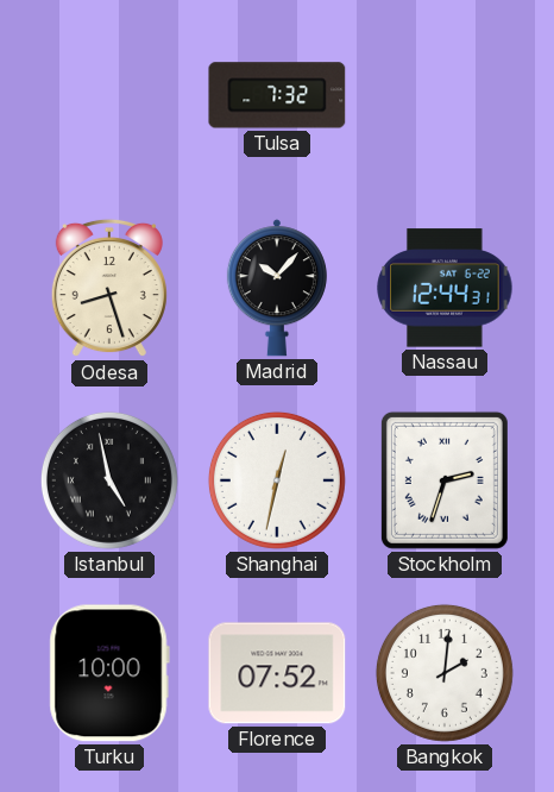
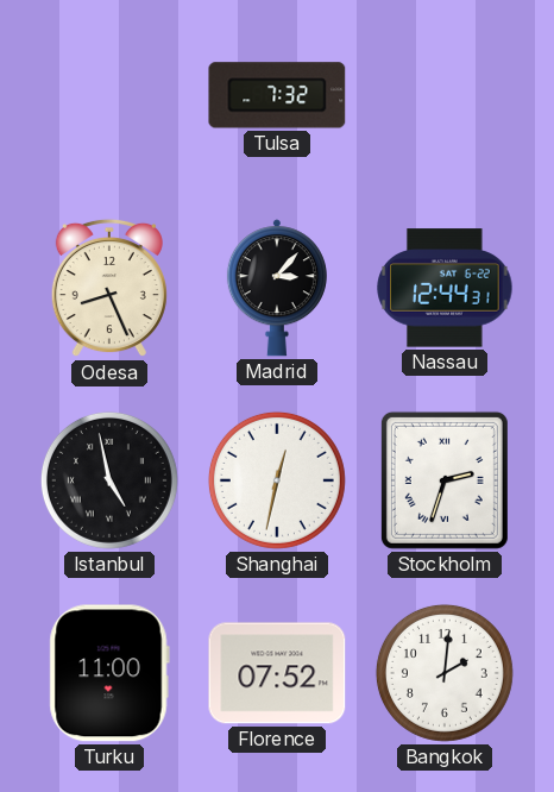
Odesa: 8:27 -> 8:26
Madrid: 10:07 -> 3:07
Turku: 10:00 -> 11:00
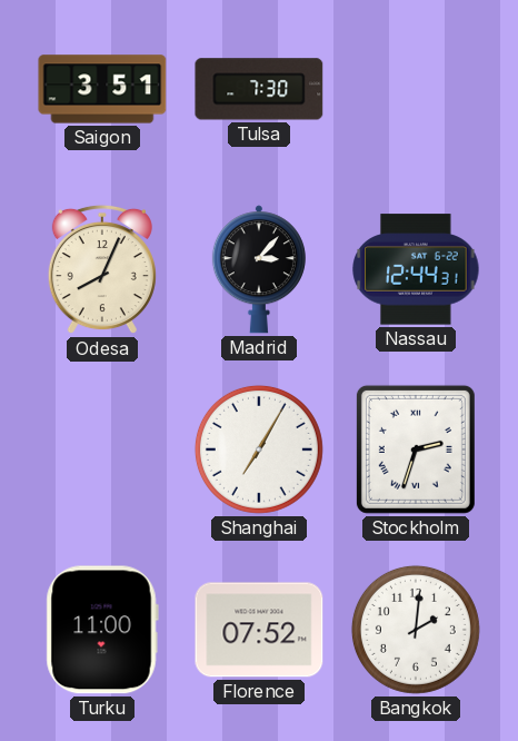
Saigon: none -> 3:51
Tulsa: 7:32 -> 7:30
Odesa: 8:26 -> 8:04
Istanbul: 4:58 -> none
Shanghai: 12:32 -> 7:05
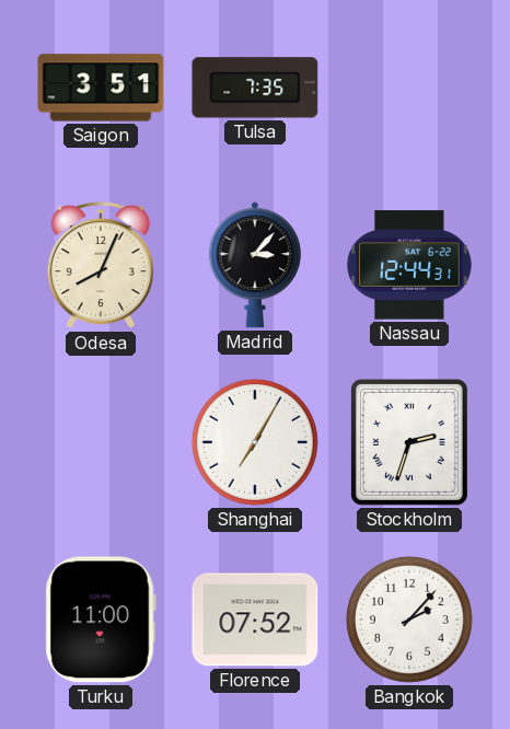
Tulsa: 7:30 -> 7:35
Bangkok: 2:01 -> 2:07
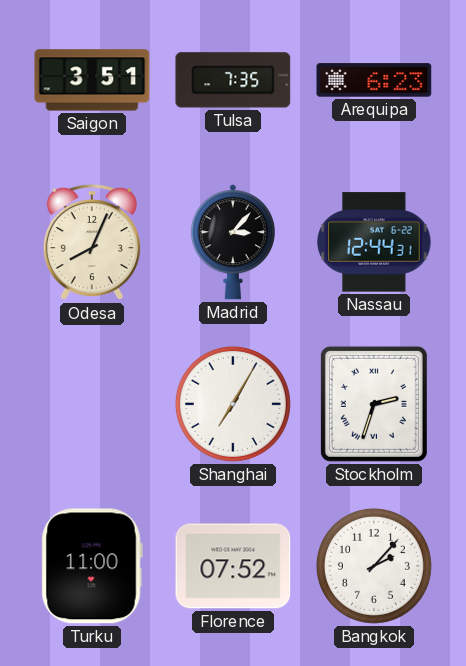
Arequipa: none -> 6:23
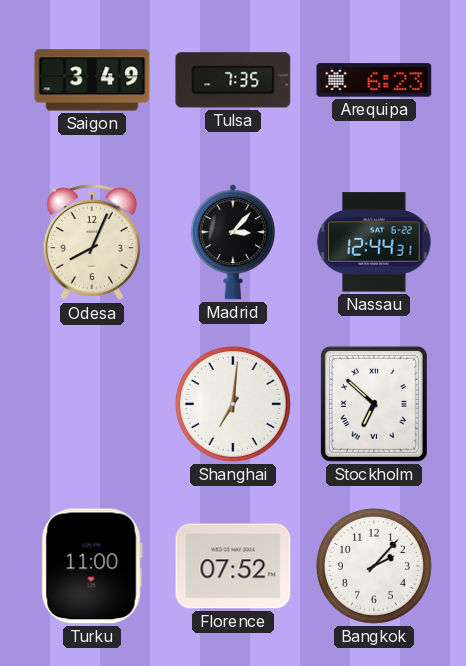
Saigon: 3:51 -> 3:49
Shanghai: 7:05 -> 7:01
Stockholm: 2:33 -> 6:52
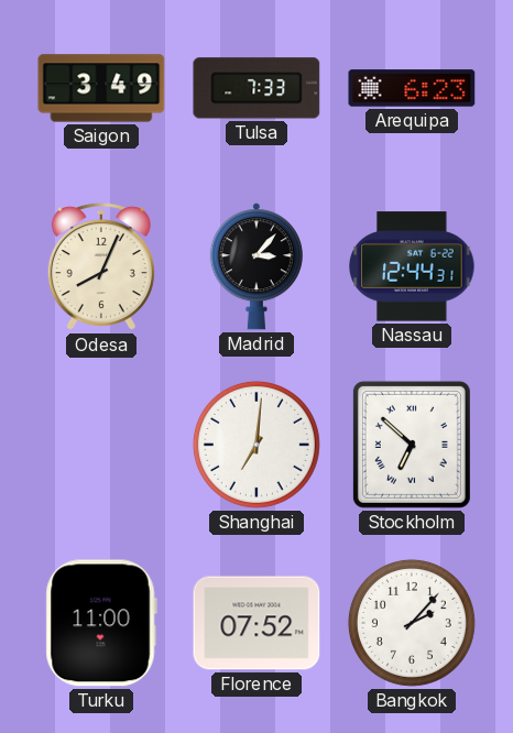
Tulsa: 7:35 -> 7:33
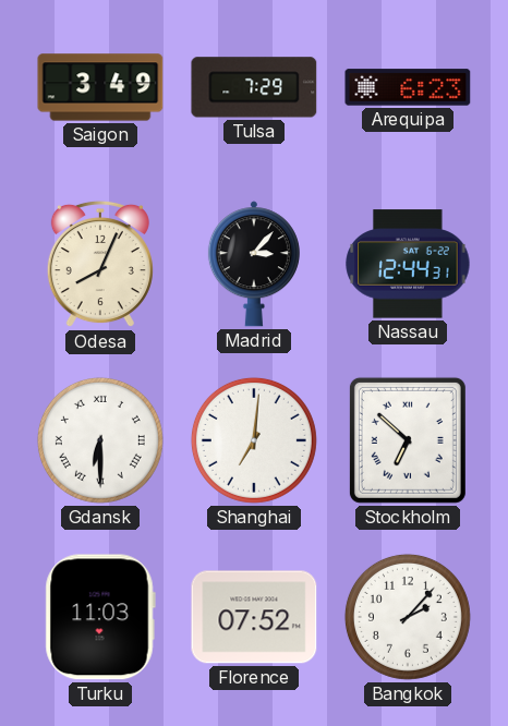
Tulsa: 7:33 -> 7:29
Gdansk: none -> 6:30
Turku: 11:00 -> 11:03
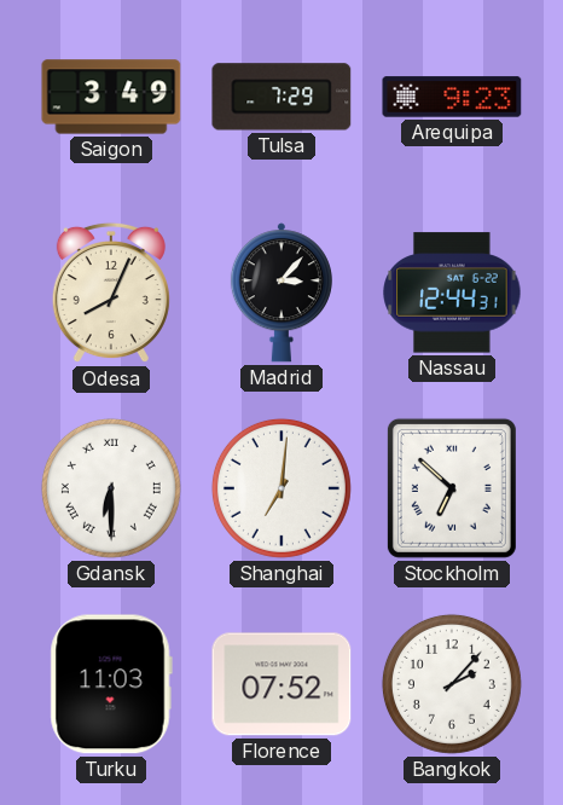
Arequipa: 6:23 -> 9:23
